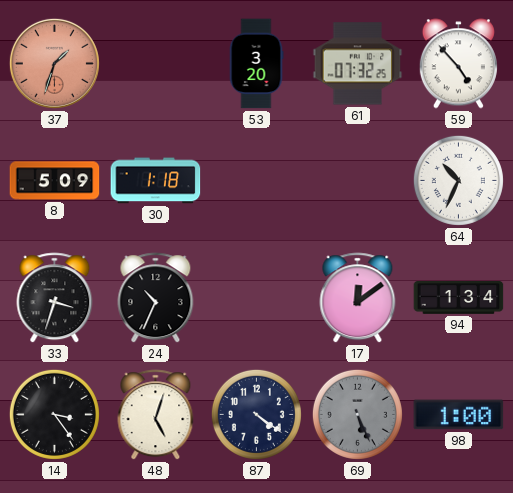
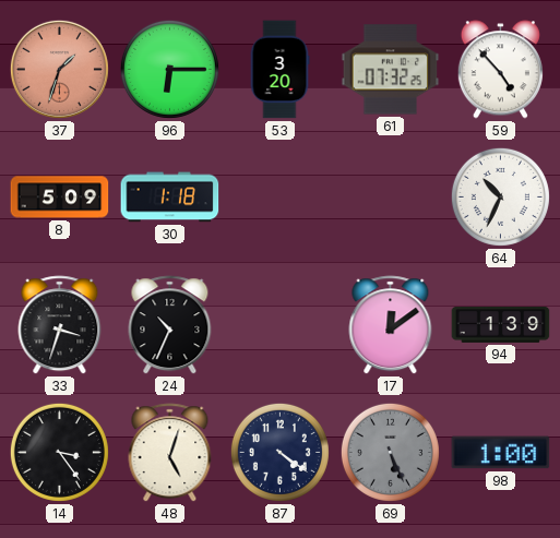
96: none -> 6:15
94: 1:34 -> 1:39
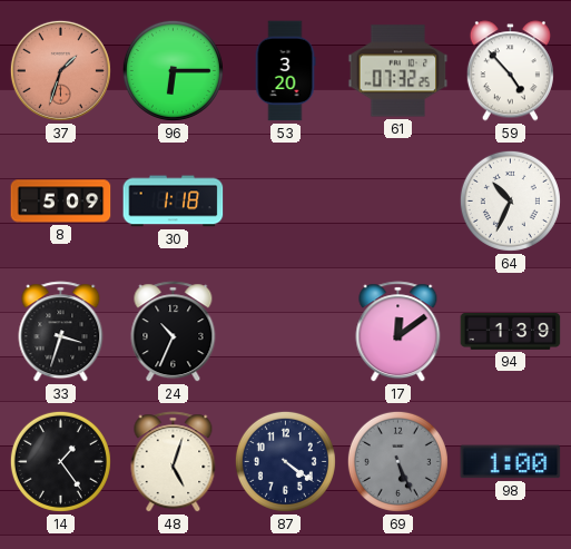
14: 3:24 -> 1:24
